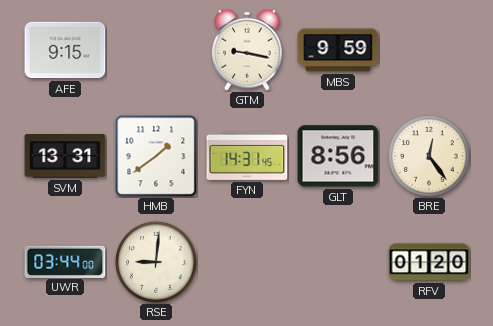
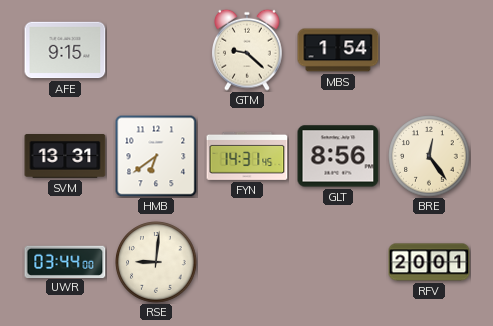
GTM: 9:17 -> 9:22
MBS: 9:59 -> 1:54
HMB: 1:39 -> 6:39
RFV: 01:20 -> 20:01
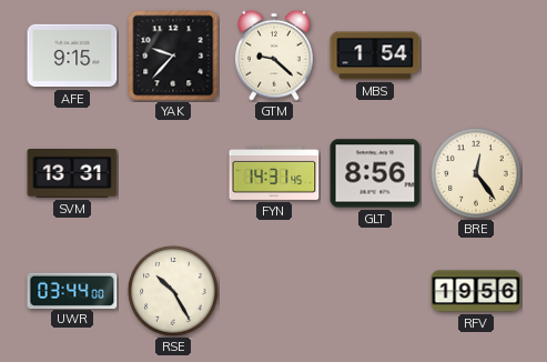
YAK: none -> 9:37
HMB: 6:39 -> none
RSE: 9:01 -> 10:25
RFV: 20:01 -> 19:56
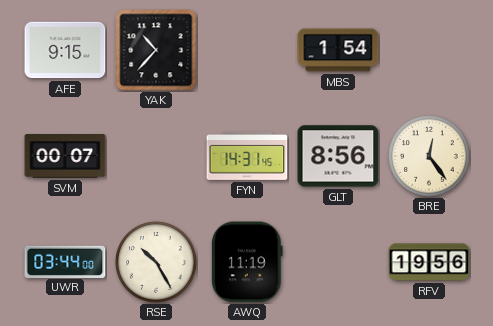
YAK: 9:37 -> 10:37
GTM: 9:22 -> none
SVM: 13:31 -> 00:07
AWQ: none -> 11:19
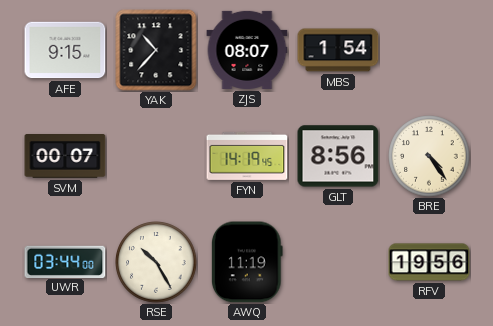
ZJS: none -> 08:07
FYN: 14:31 -> 14:19
BRE: 12:24 -> 4:24
